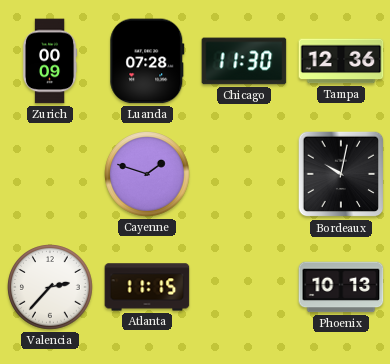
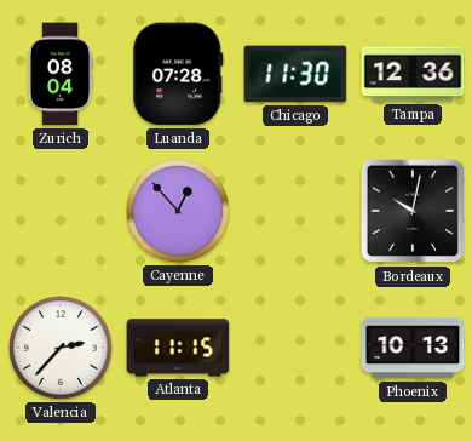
Zurich: 00:09 -> 08:04
Cayenne: 1:48 -> 12:53
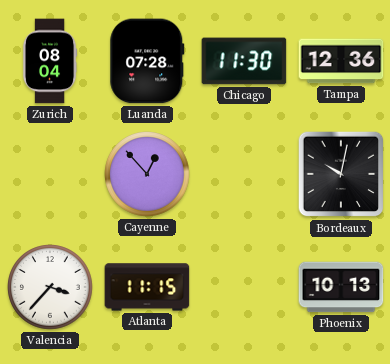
Valencia: 2:37 -> 3:37
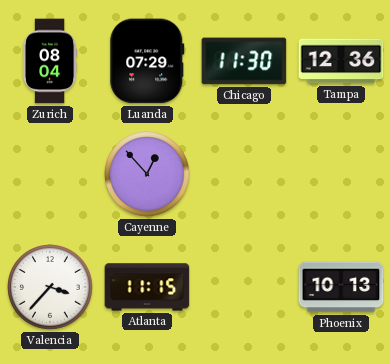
Luanda: 07:28 -> 07:29
Bordeaux: 10:02 -> none
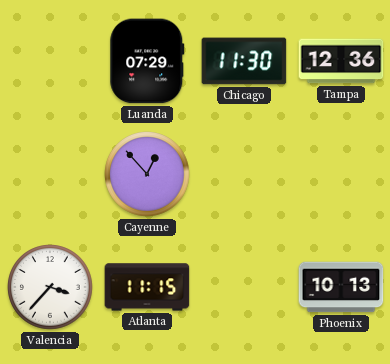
Zurich: 08:04 -> none
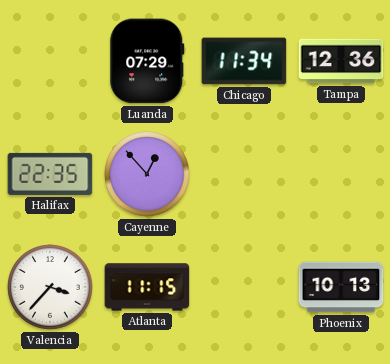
Chicago: 11:30 -> 11:34
Halifax: none -> 22:35
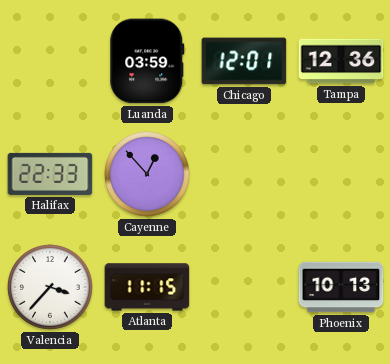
Luanda: 07:29 -> 03:59
Chicago: 11:34 -> 12:01
Halifax: 22:35 -> 22:33
